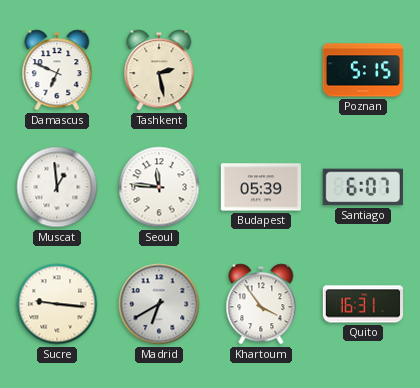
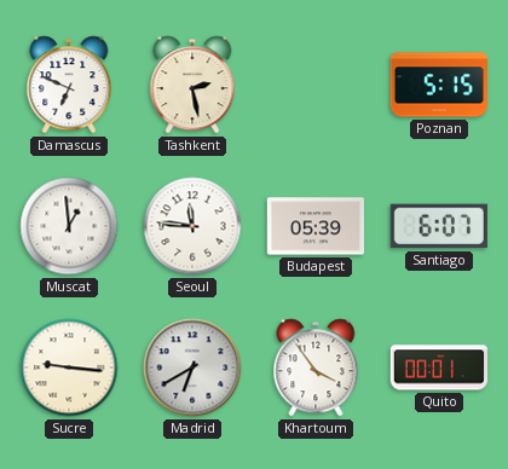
Quito: 16:31 -> 00:01
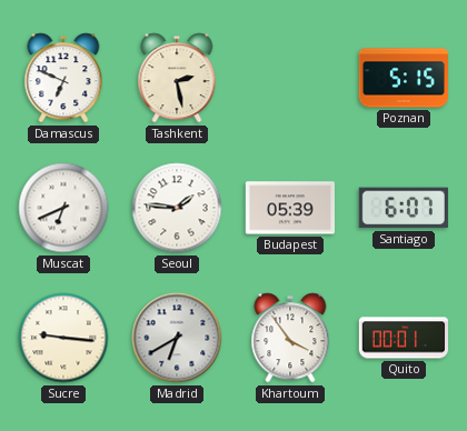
Muscat: 12:59 -> 6:41
Seoul: 11:46 -> 1:46
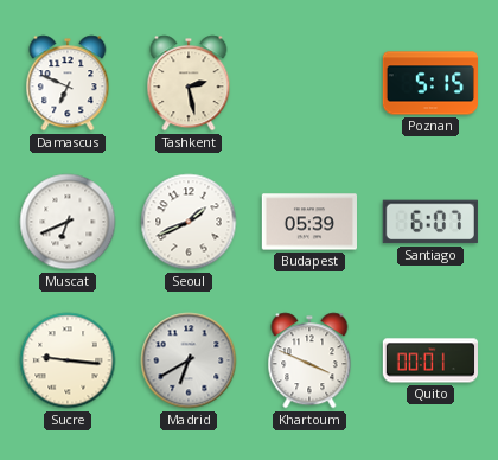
Seoul: 1:46 -> 1:41
Khartoum: 3:54 -> 3:49
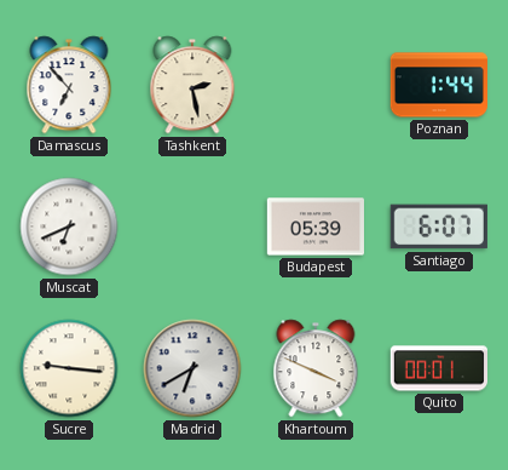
Damascus: 6:49 -> 6:53
Poznan: 5:15 -> 1:44
Seoul: 1:41 -> none
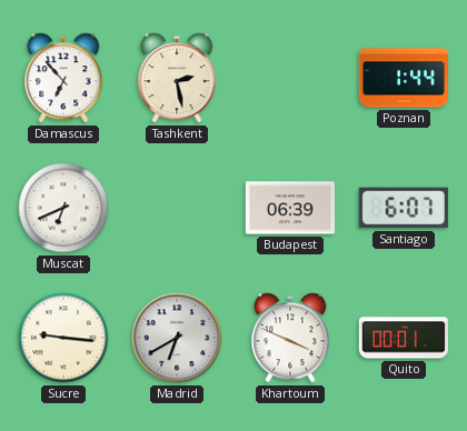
Budapest: 05:39 -> 06:39
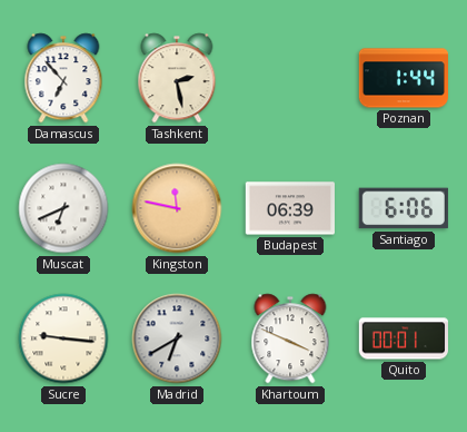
Kingston: none -> 11:47
Santiago: 6:07 -> 6:06
